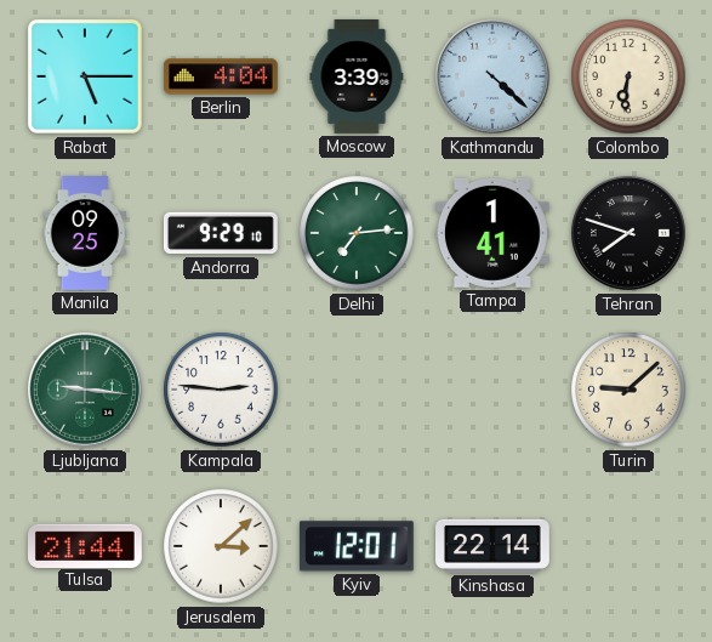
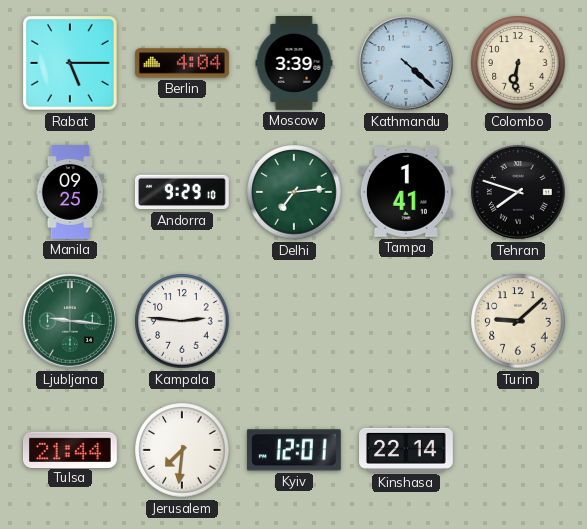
Jerusalem: 3:08 -> 7:31
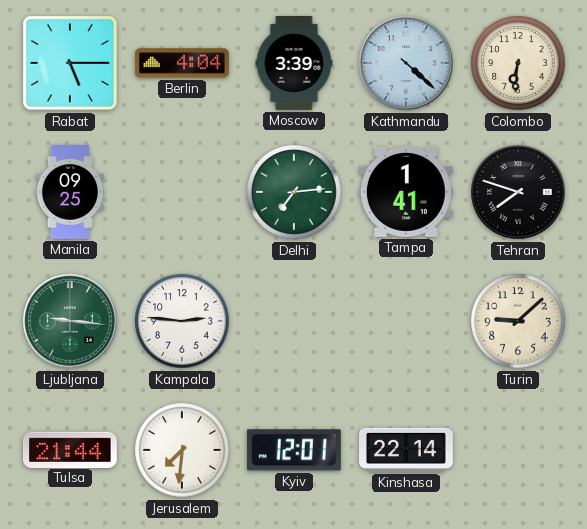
Andorra: 9:29 -> none
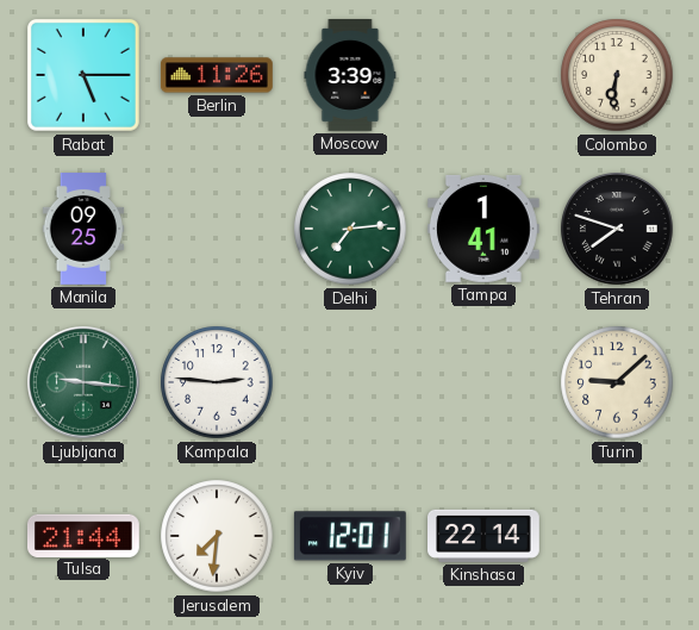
Berlin: 4:04 -> 11:26
Kathmandu: 4:22 -> none
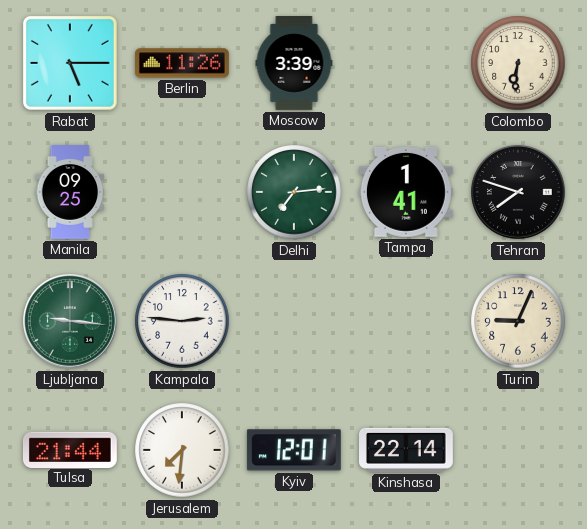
Turin: 9:08 -> 9:04
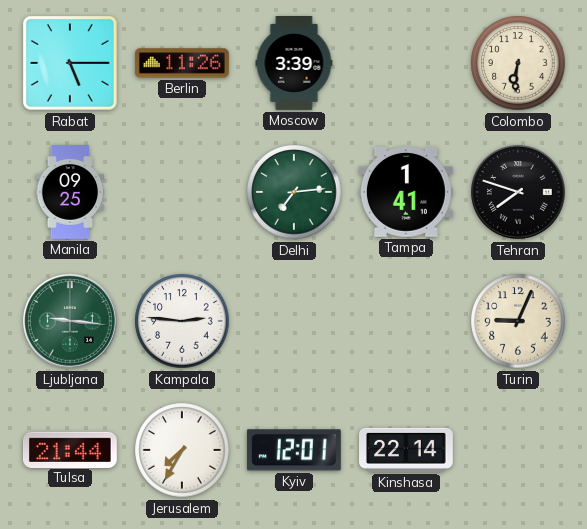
Jerusalem: 7:31 -> 7:35
